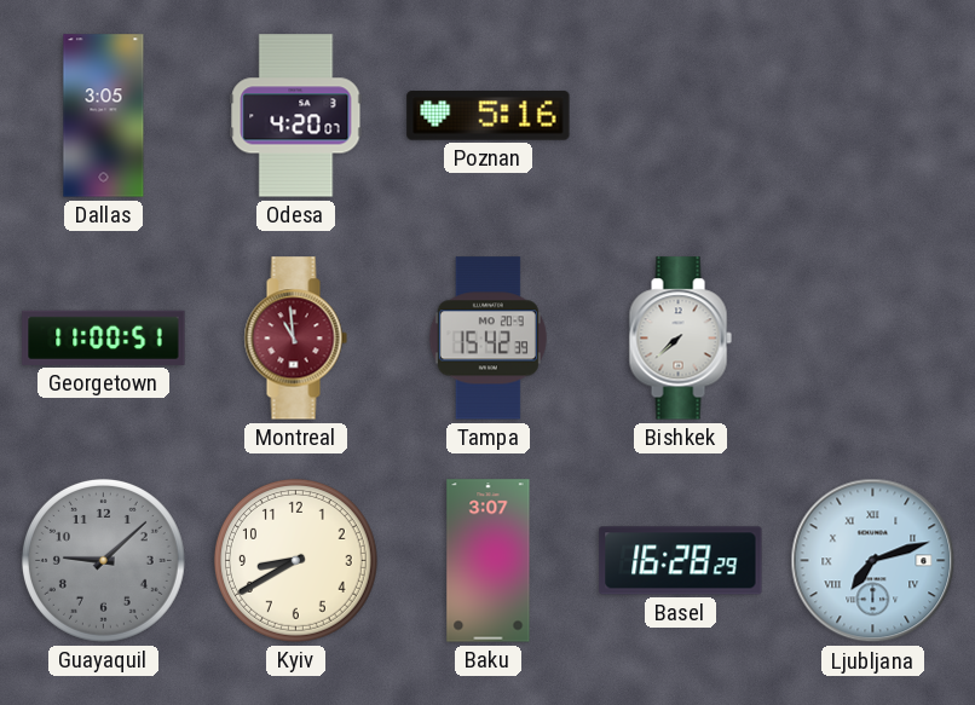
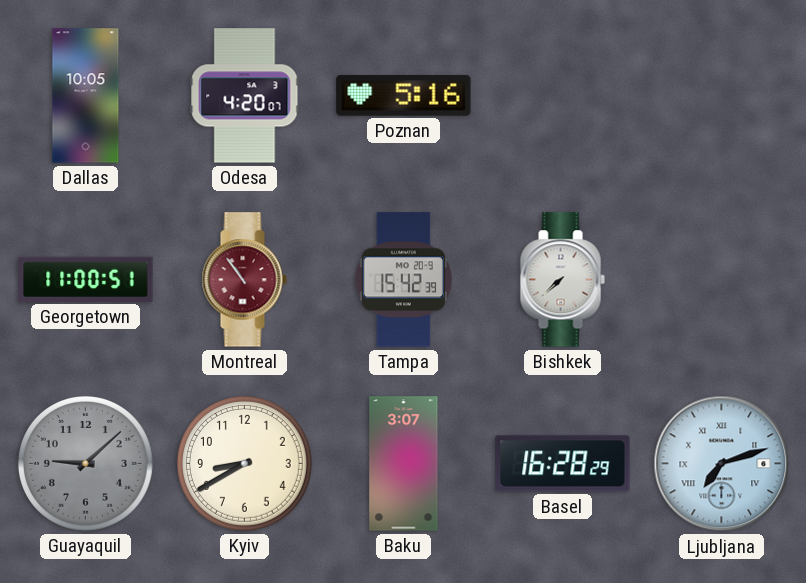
Dallas: 3:05 -> 10:05
Montreal: 10:59 -> 10:54
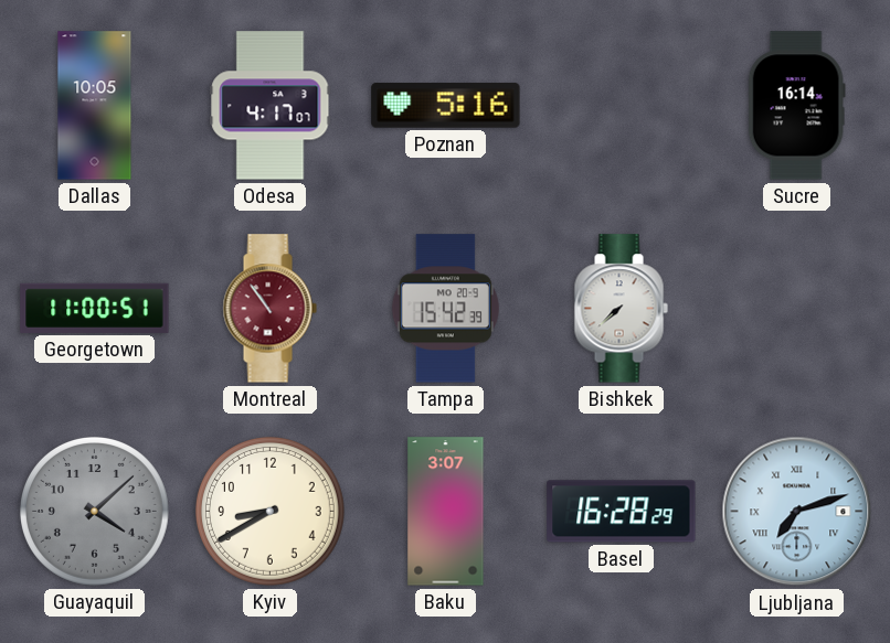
Odesa: 4:20 -> 4:17
Sucre: none -> 16:14
Guayaquil: 9:08 -> 4:08
